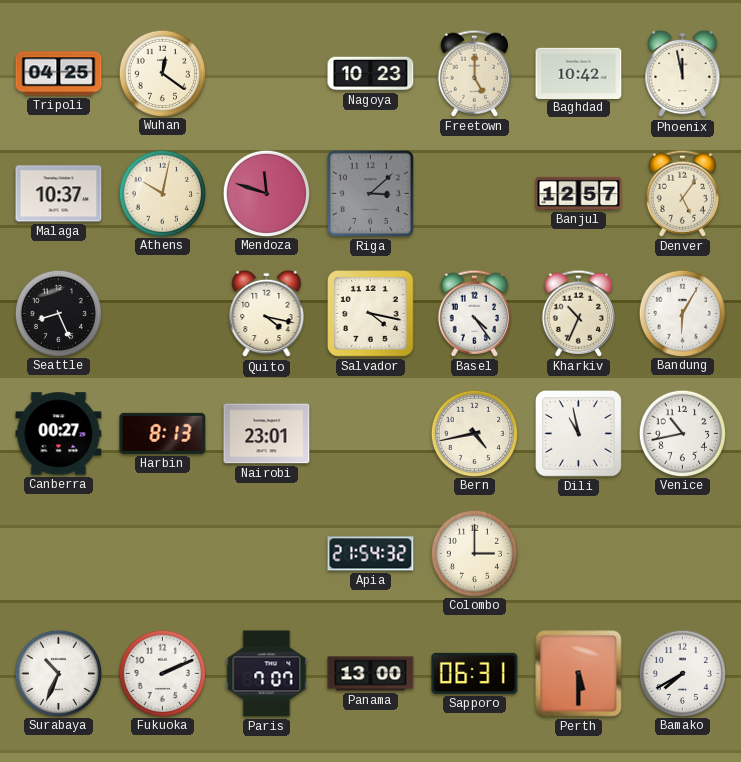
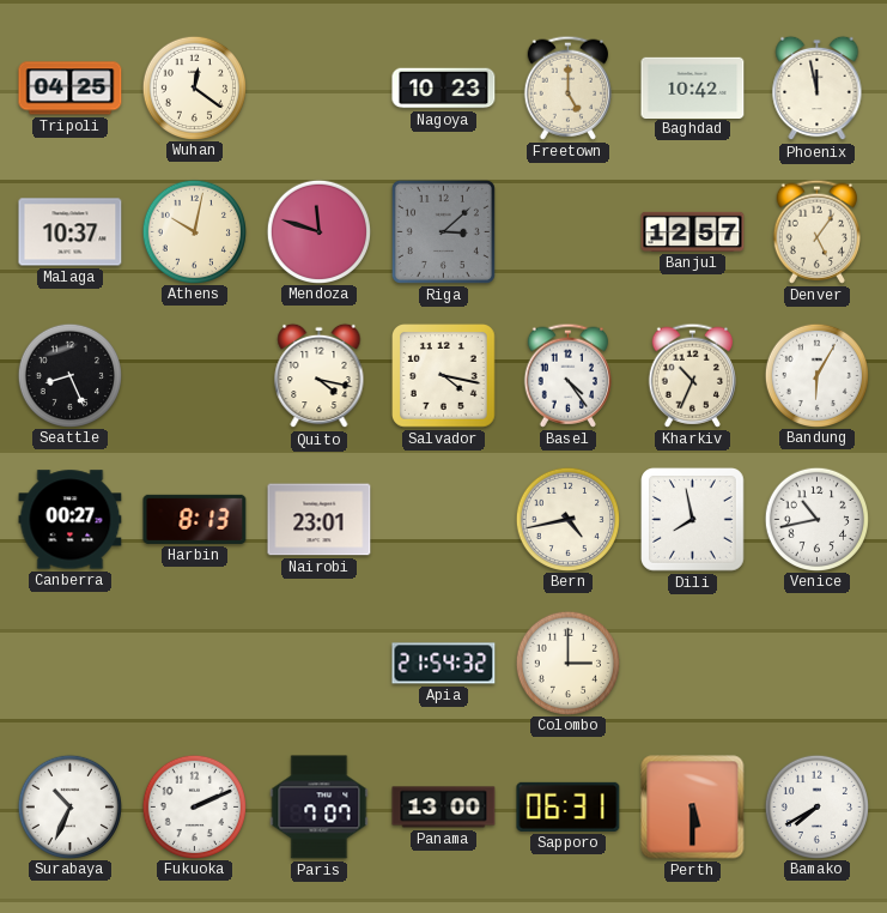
Dili: 10:58 -> 7:58
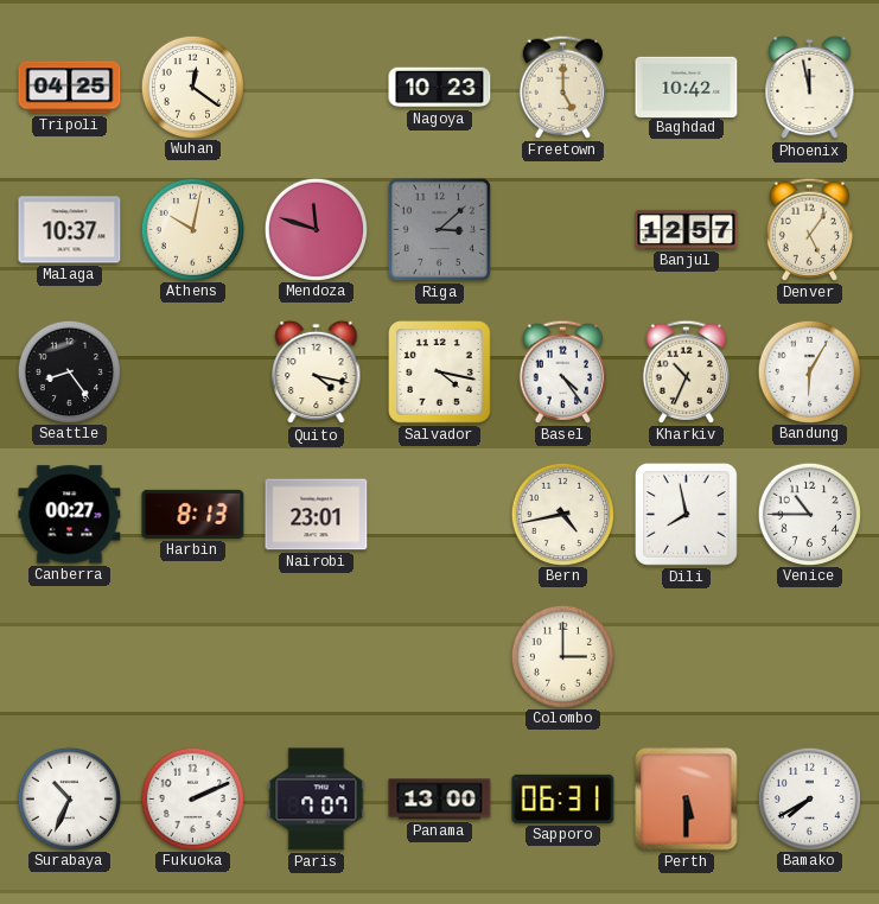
Seattle: 8:26 -> 8:24
Venice: 10:43 -> 10:45
Apia: 21:54 -> none
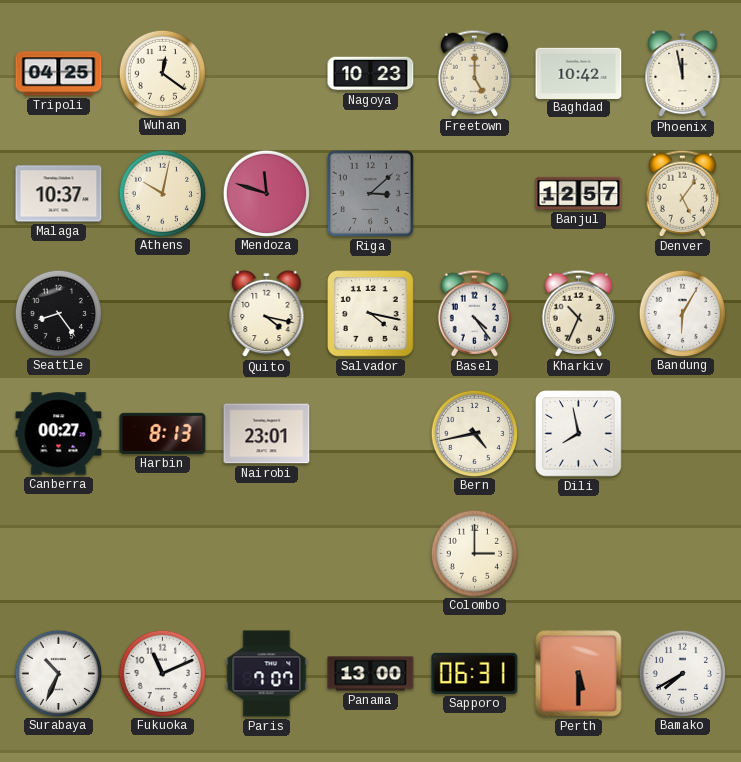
Venice: 10:45 -> none
Fukuoka: 2:11 -> 11:11
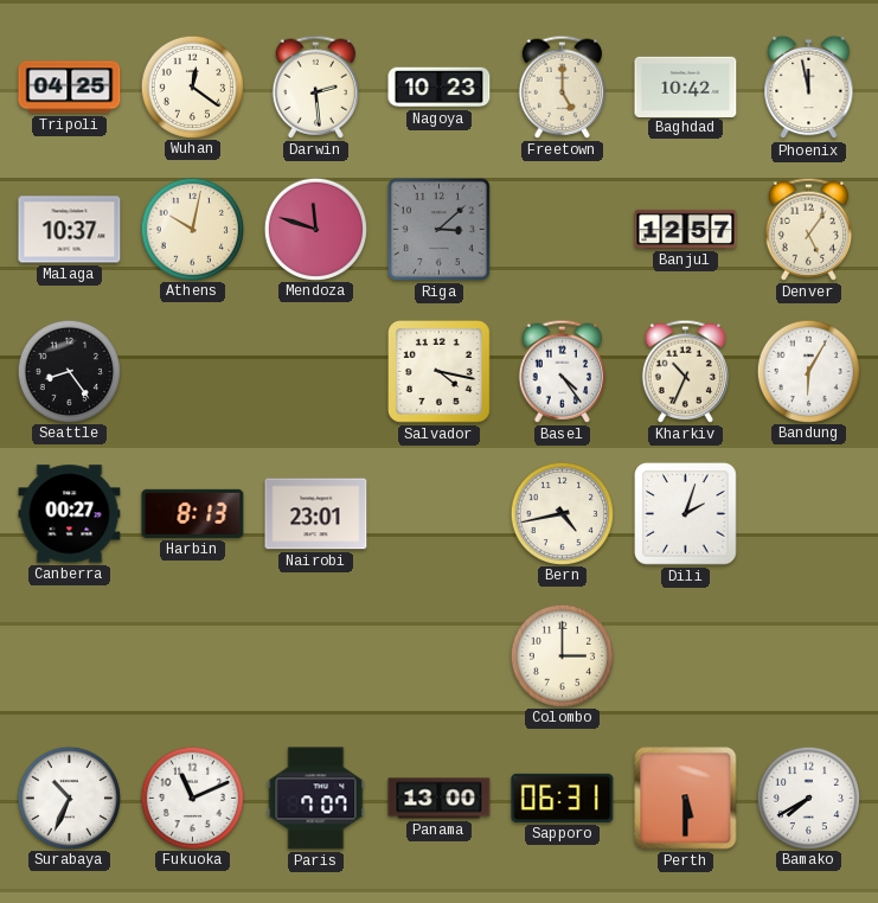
Darwin: none -> 2:29
Quito: 4:17 -> none
Dili: 7:58 -> 2:03
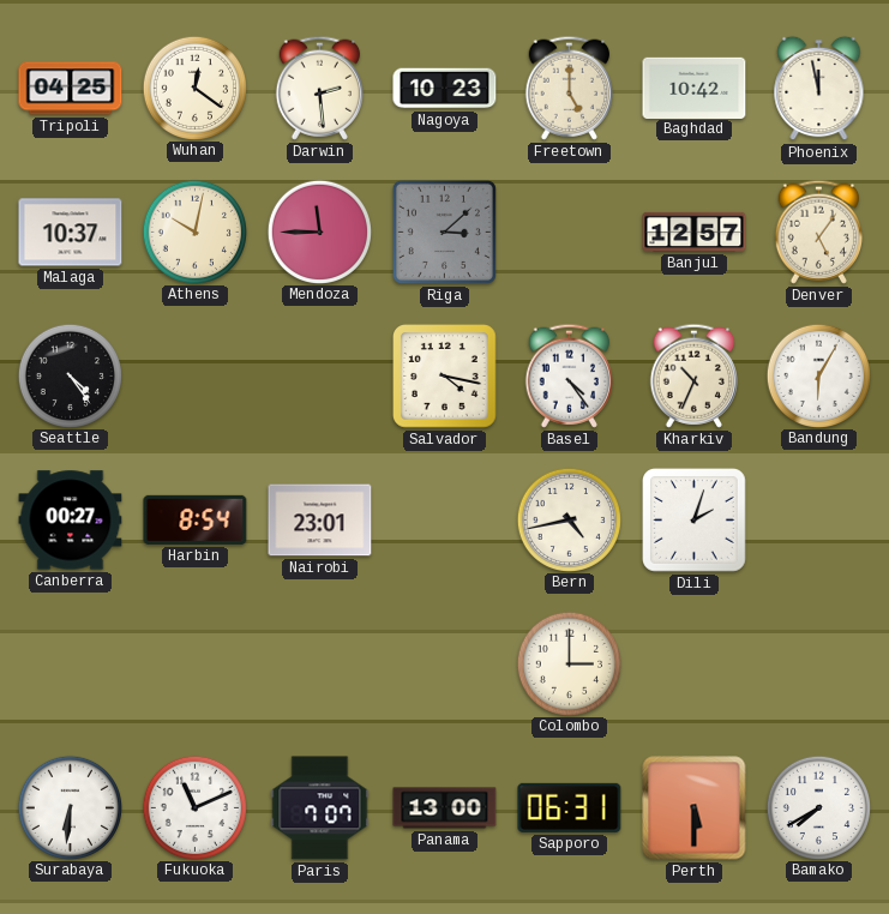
Mendoza: 11:48 -> 11:45
Seattle: 8:24 -> 4:24
Harbin: 8:13 -> 8:54
Surabaya: 10:34 -> 6:31
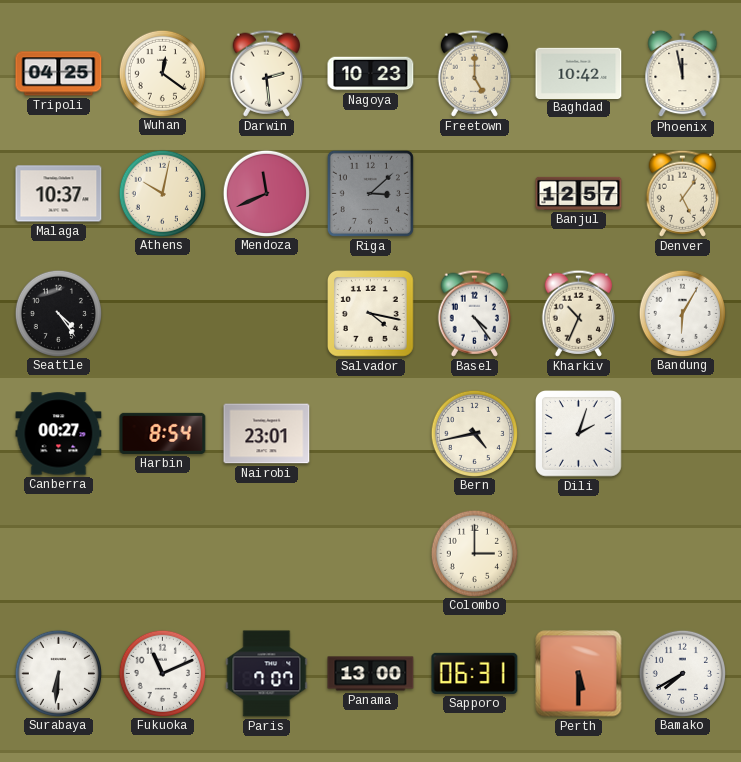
Mendoza: 11:45 -> 11:41
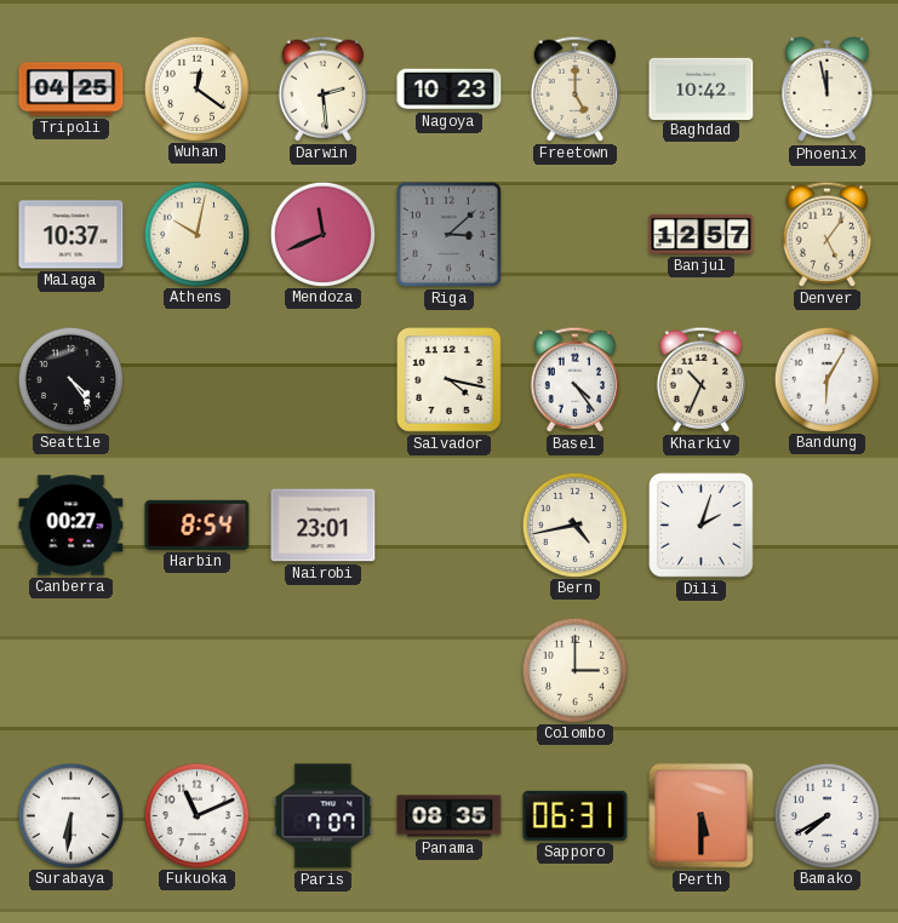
Panama: 13:00 -> 08:35
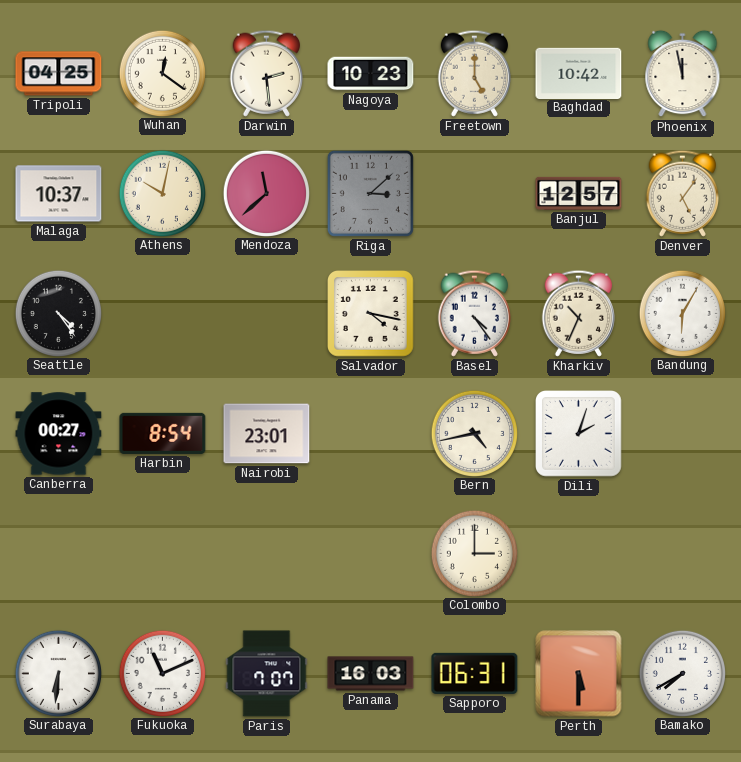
Mendoza: 11:41 -> 11:38
Panama: 08:35 -> 16:03
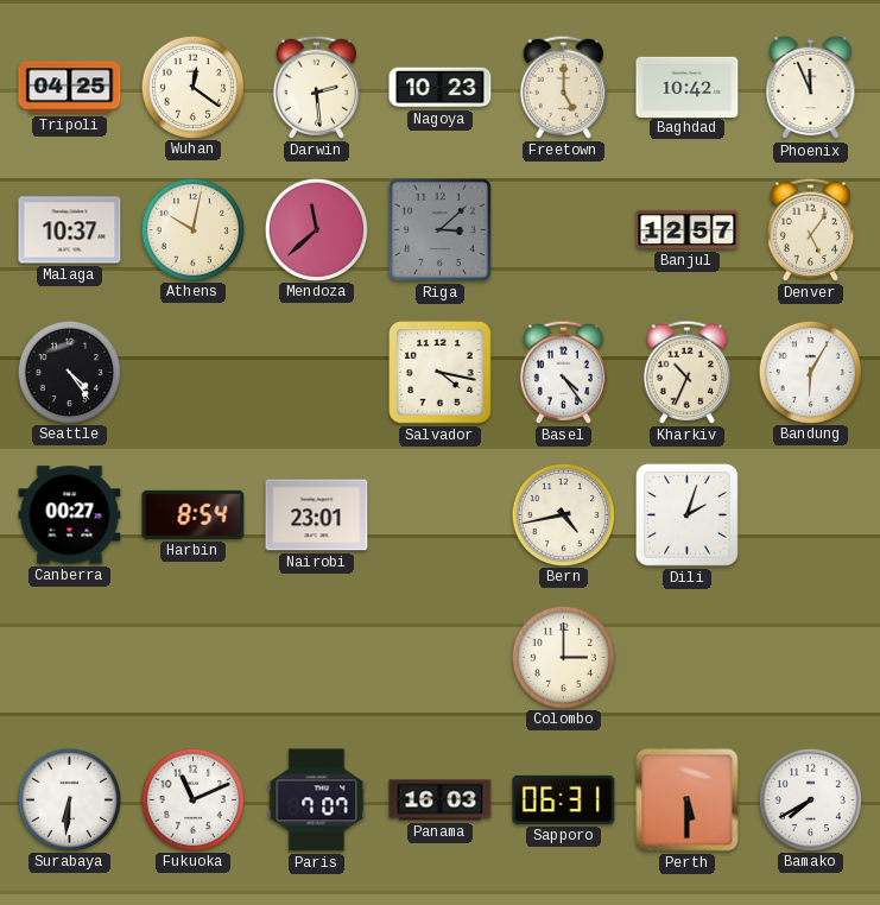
Phoenix: 11:58 -> 11:56
